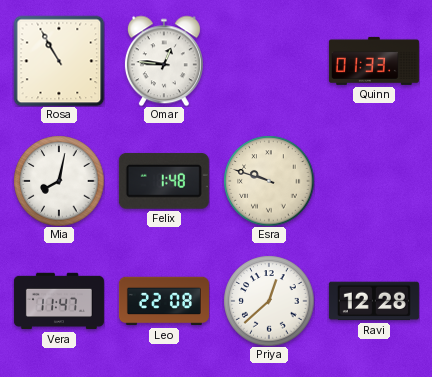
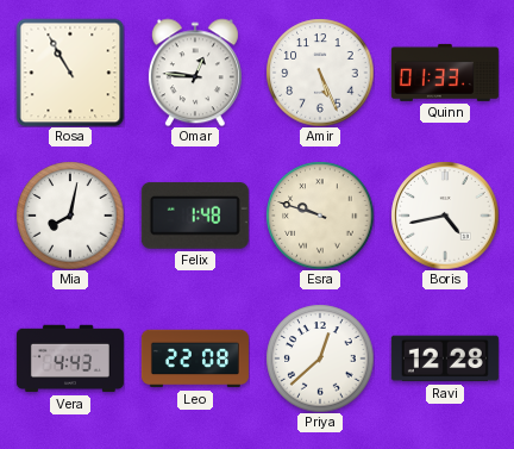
Amir: none -> 5:26
Boris: none -> 4:43
Vera: 11:47 -> 4:43
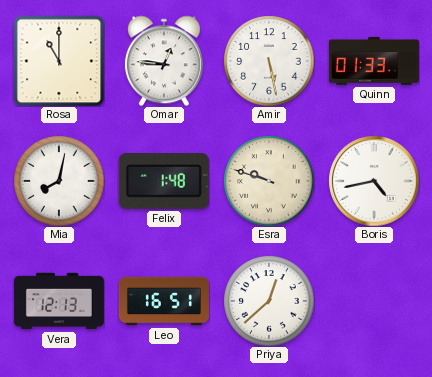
Rosa: 10:55 -> 11:00
Amir: 5:26 -> 5:28
Vera: 4:43 -> 12:13
Leo: 22:08 -> 16:51
Ravi: 12:28 -> none
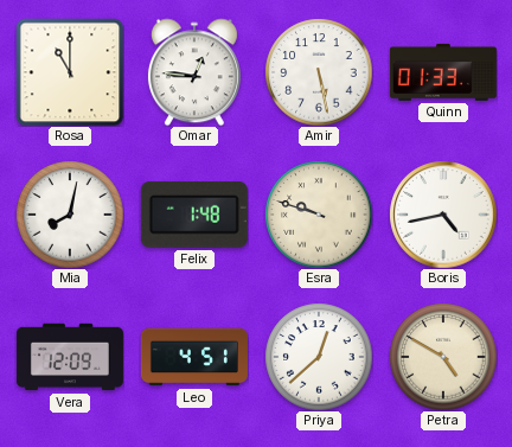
Vera: 12:13 -> 12:09
Leo: 16:51 -> 4:51
Petra: none -> 4:50
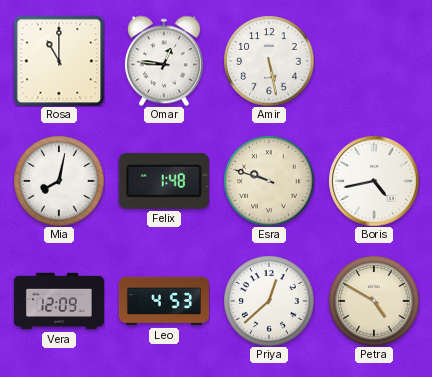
Quinn: 01:33 -> none
Leo: 4:51 -> 4:53
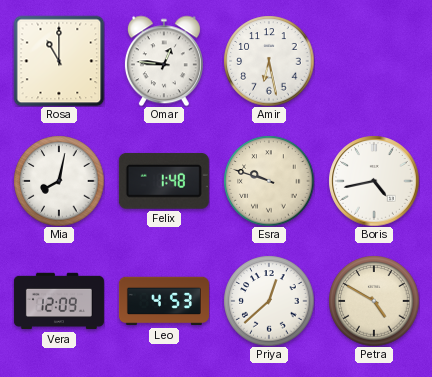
Amir: 5:28 -> 6:28
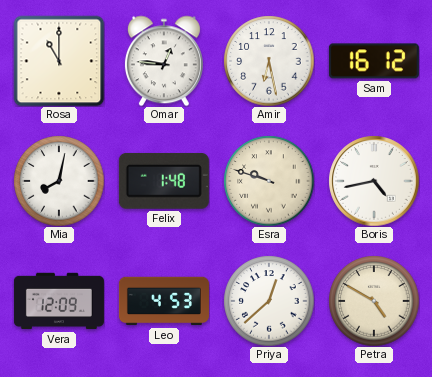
Sam: none -> 16:12
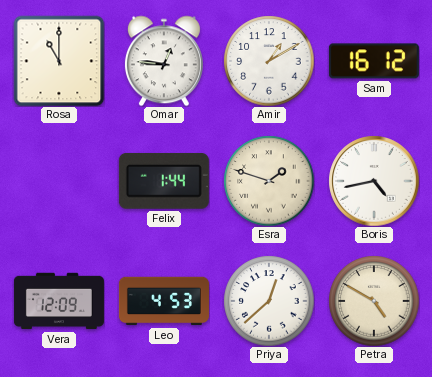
Amir: 6:28 -> 1:10
Mia: 8:02 -> none
Felix: 1:48 -> 1:44
Esra: 9:48 -> 1:48
